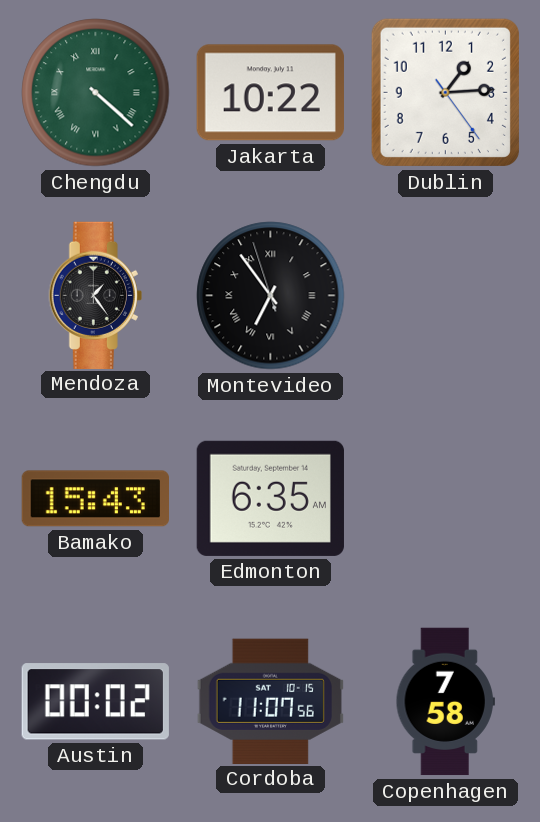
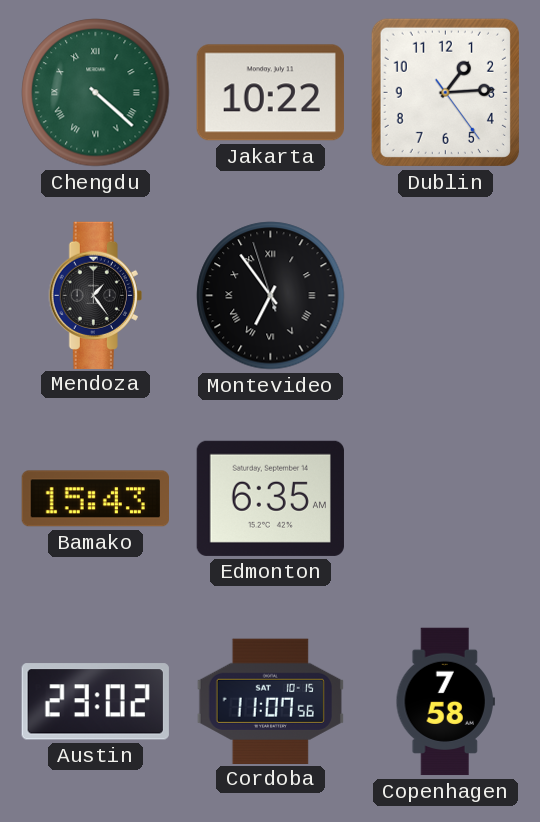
Austin: 00:02 -> 23:02
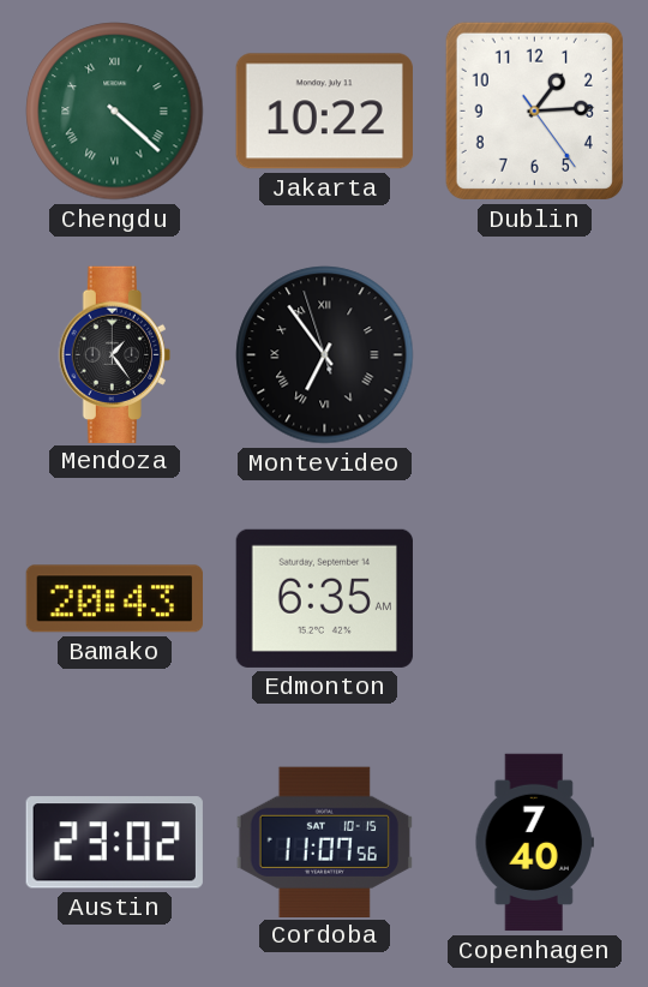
Bamako: 15:43 -> 20:43
Copenhagen: 7:58 -> 7:40
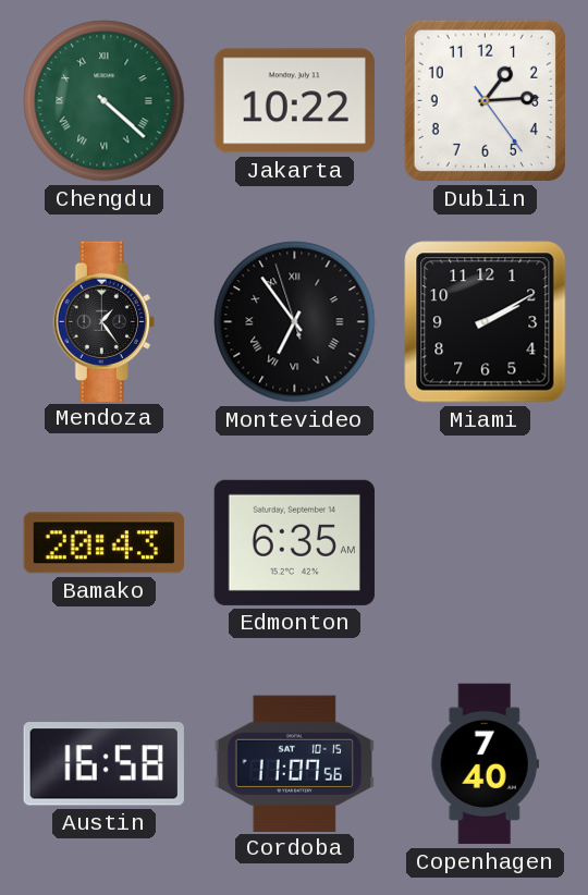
Miami: none -> 2:10
Austin: 23:02 -> 16:58
